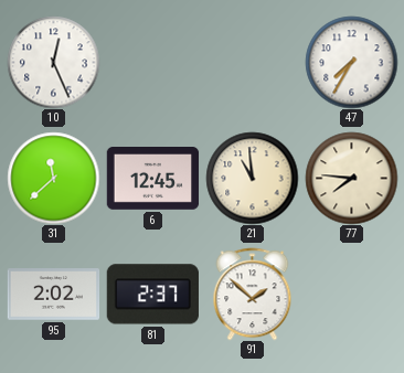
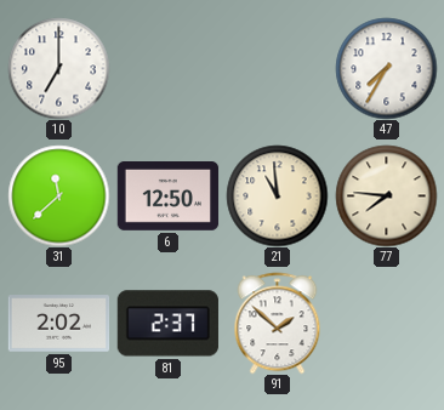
10: 12:26 -> 7:00
6: 12:45 -> 12:50
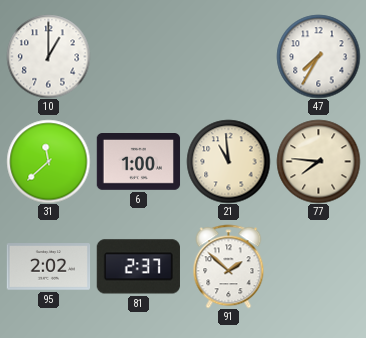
10: 7:00 -> 1:00
6: 12:50 -> 1:00
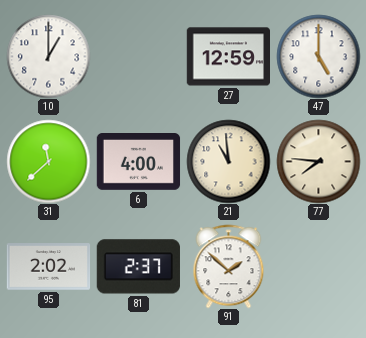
27: none -> 12:59
47: 7:35 -> 5:00
6: 1:00 -> 4:00
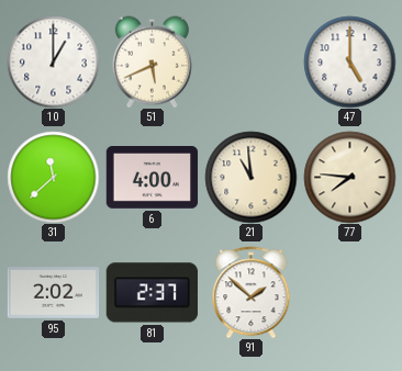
51: none -> 5:41
27: 12:59 -> none
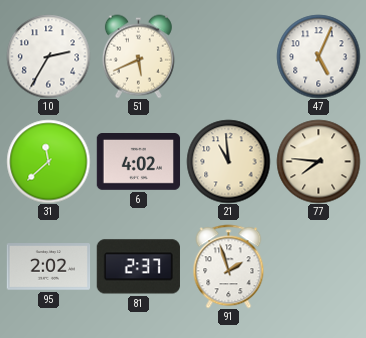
10: 1:00 -> 2:35
47: 5:00 -> 5:04
6: 4:00 -> 4:02
91: 1:52 -> 1:57
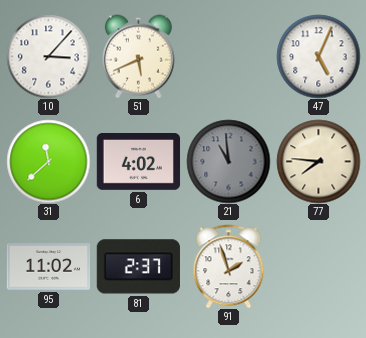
10: 2:35 -> 3:07
21 dial: cream -> grey
95: 2:02 -> 11:02
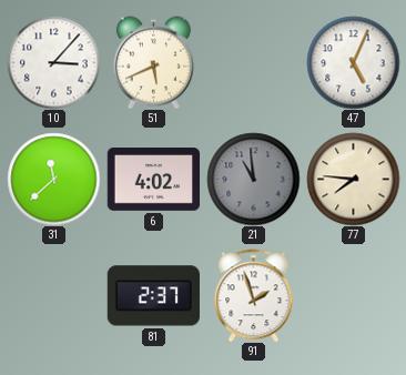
95: 11:02 -> none
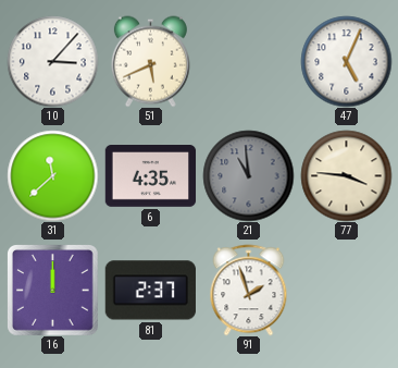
6: 4:02 -> 4:35
77: 7:46 -> 3:46
16: none -> 12:00
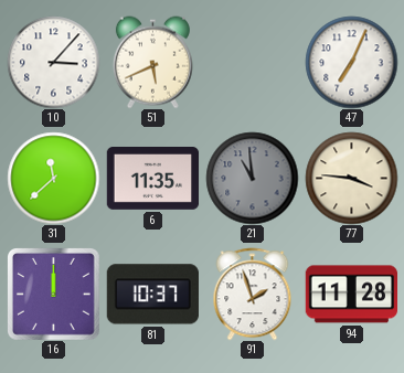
47: 5:04 -> 7:04
6: 4:35 -> 11:35
81: 2:37 -> 10:37
94: none -> 11:28
